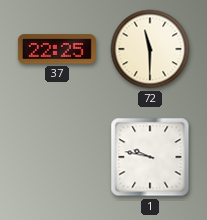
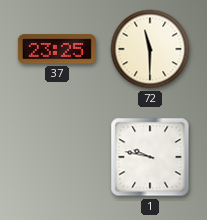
37: 22:25 -> 23:25
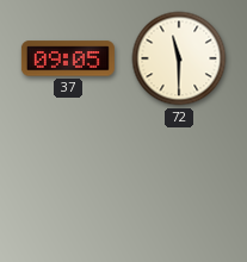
37: 23:25 -> 09:05
1: 9:47 -> none
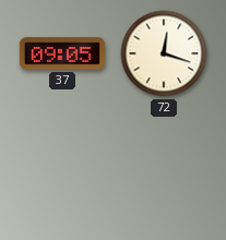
72: 11:30 -> 12:18
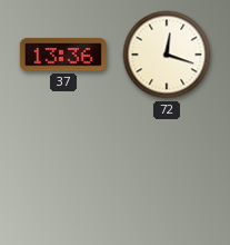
37: 09:05 -> 13:36
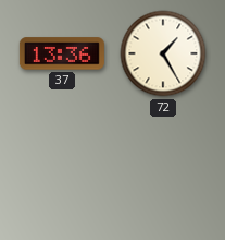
72: 12:18 -> 1:25
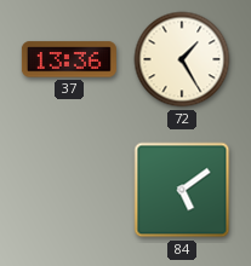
84: none -> 5:09
